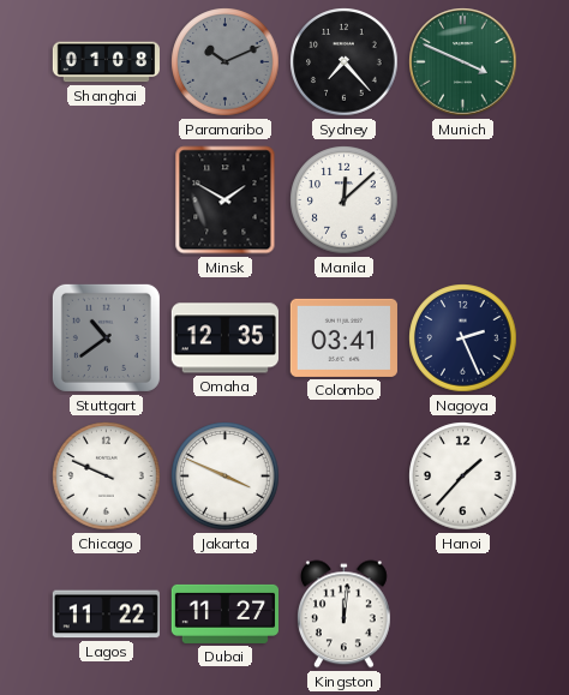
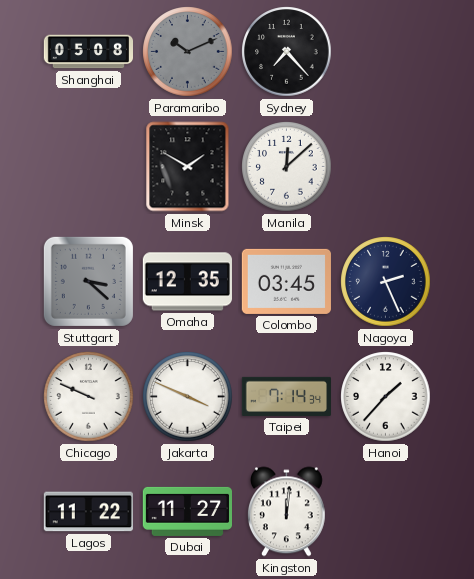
Shanghai: 01:08 -> 05:08
Munich: 3:49 -> none
Stuttgart: 10:39 -> 3:22
Colombo: 03:41 -> 03:45
Taipei: none -> 7:14
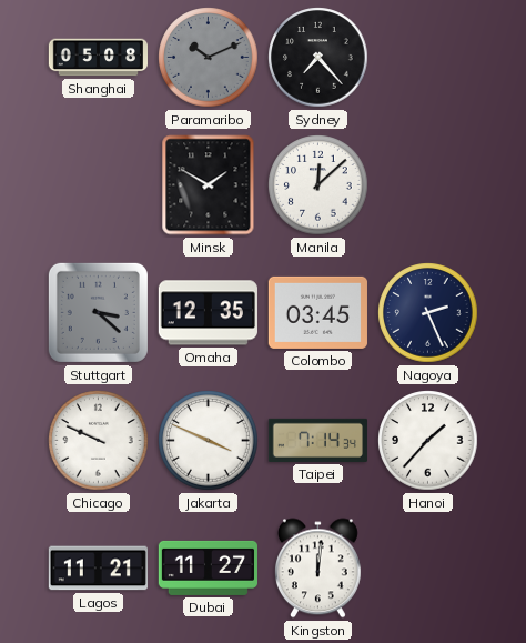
Lagos: 11:22 -> 11:21
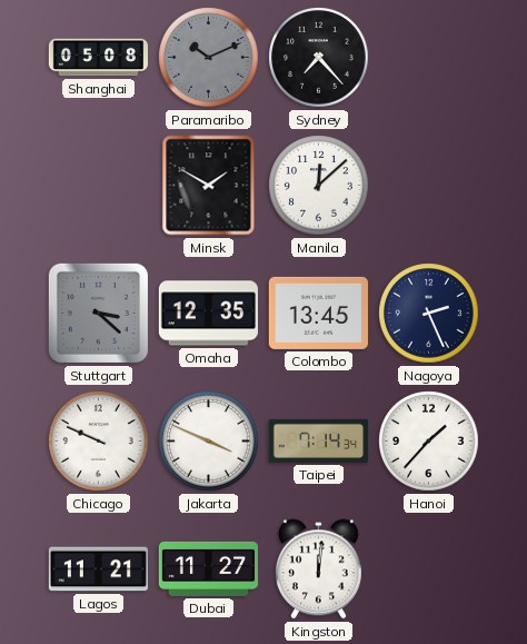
Colombo: 03:45 -> 13:45
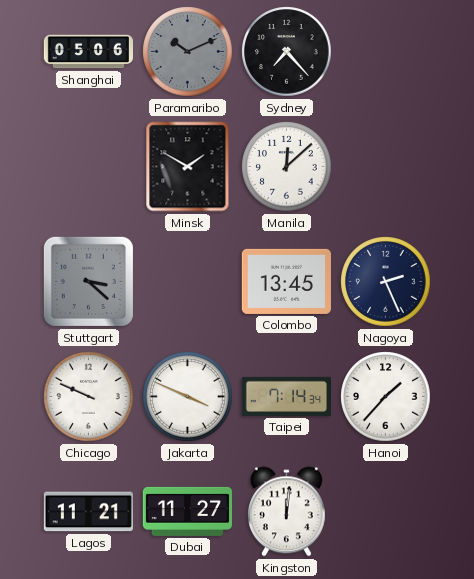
Shanghai: 05:08 -> 05:06
Omaha: 12:35 -> none
